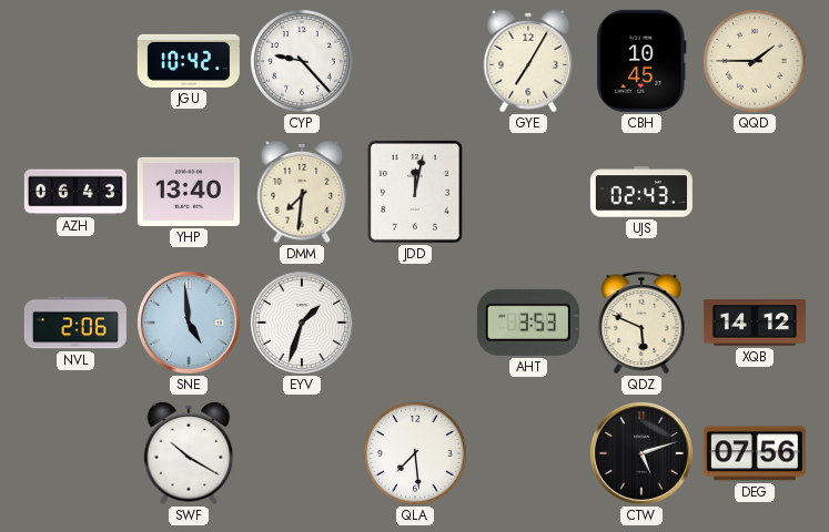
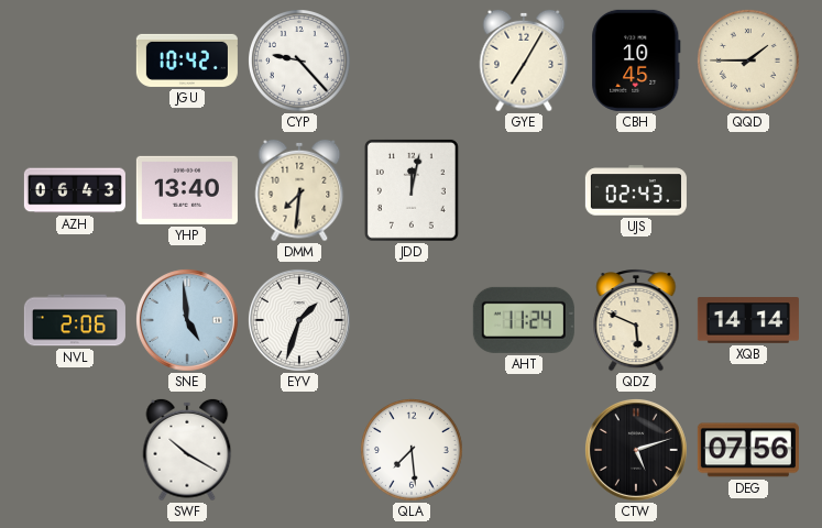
AHT: 3:53 -> 11:24
XQB: 14:12 -> 14:14
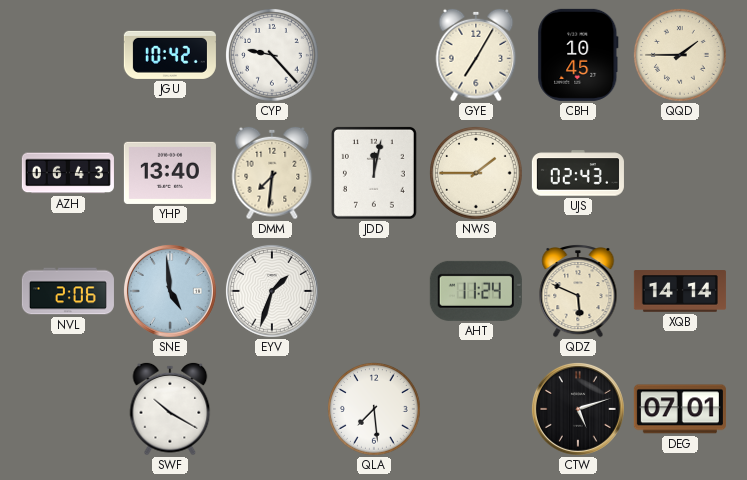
NWS: none -> 1:45
DEG: 07:56 -> 07:01
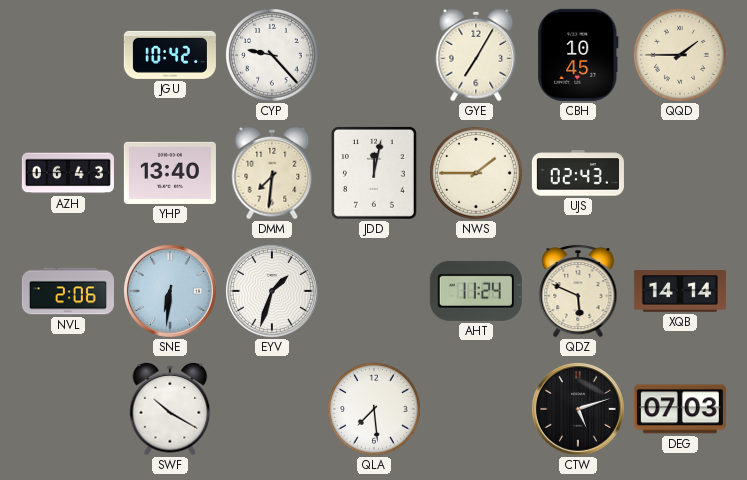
SNE: 4:59 -> 6:31
DEG: 07:01 -> 07:03
